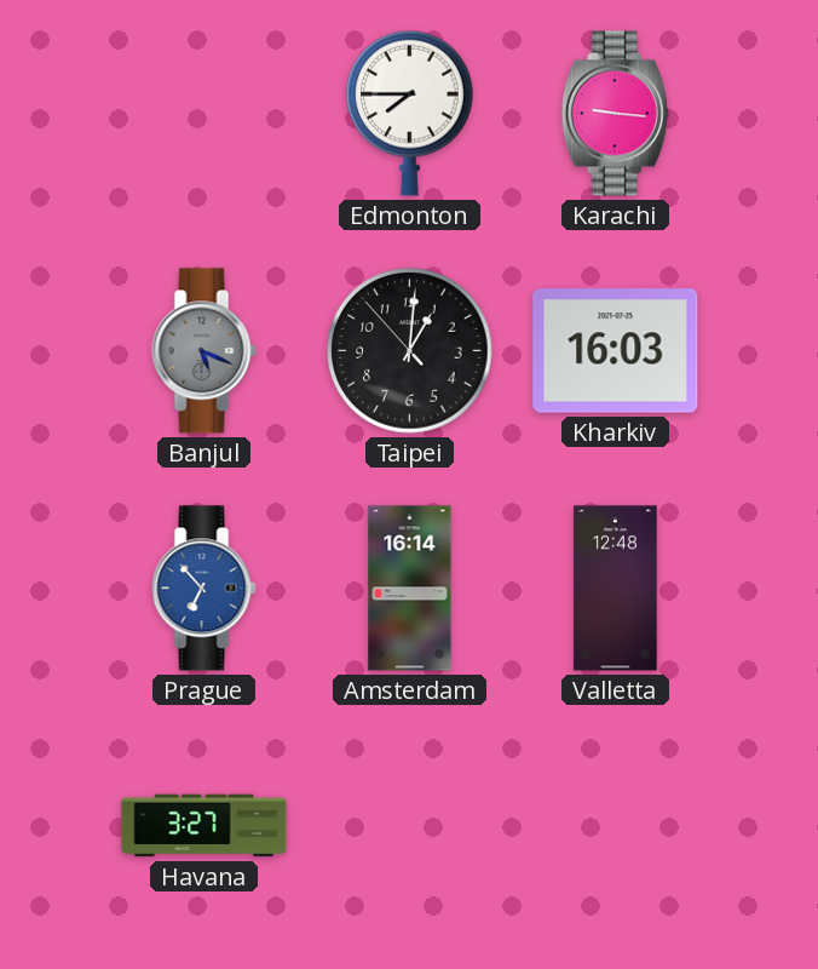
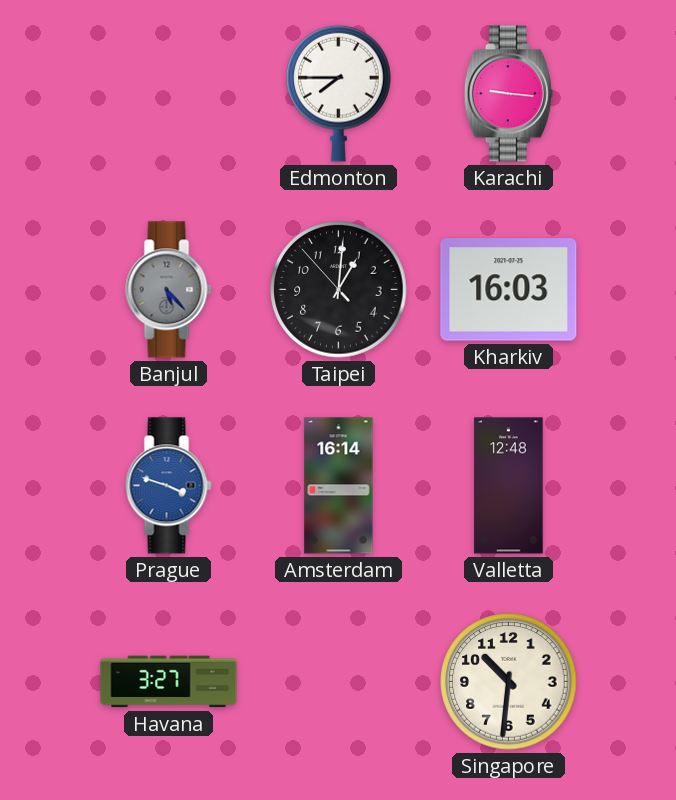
Banjul: 5:19 -> 5:23
Prague: 6:53 -> 3:48
Singapore: none -> 10:31
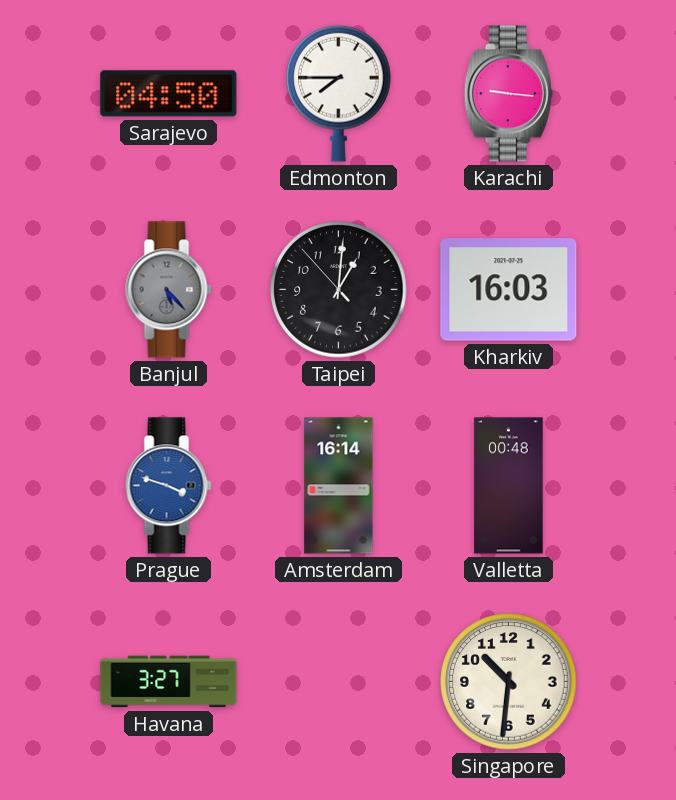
Sarajevo: none -> 04:50
Valletta: 12:48 -> 00:48
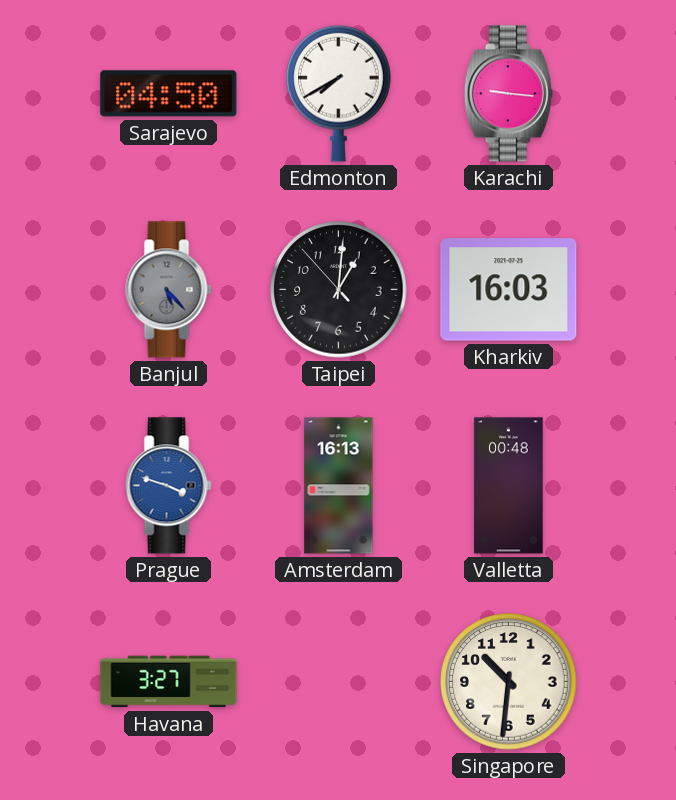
Edmonton: 7:45 -> 7:40
Amsterdam: 16:14 -> 16:13
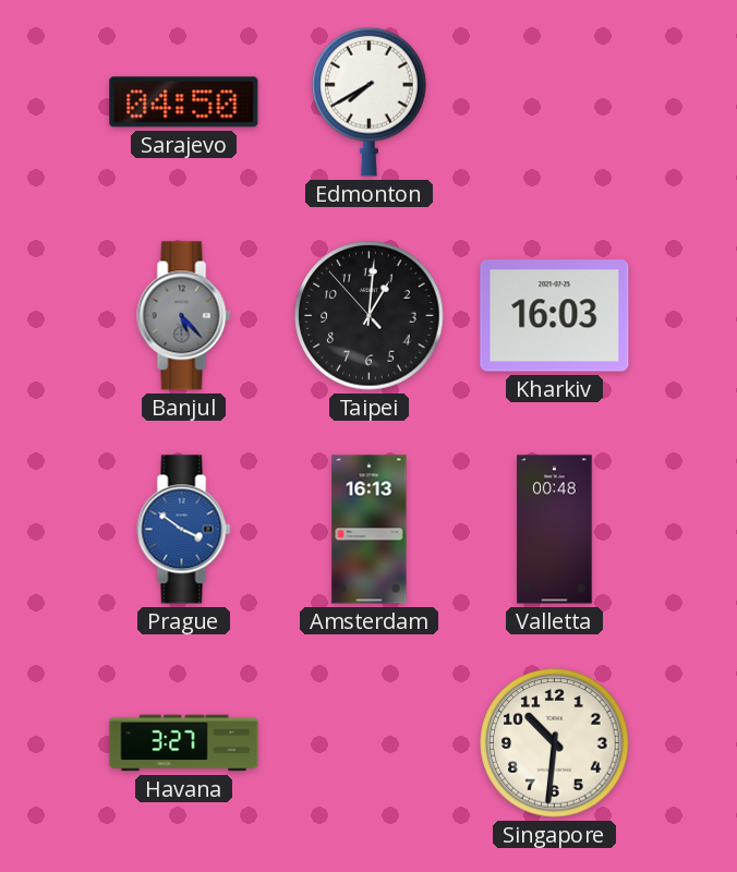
Karachi: 9:16 -> none
Prague: 3:48 -> 3:51
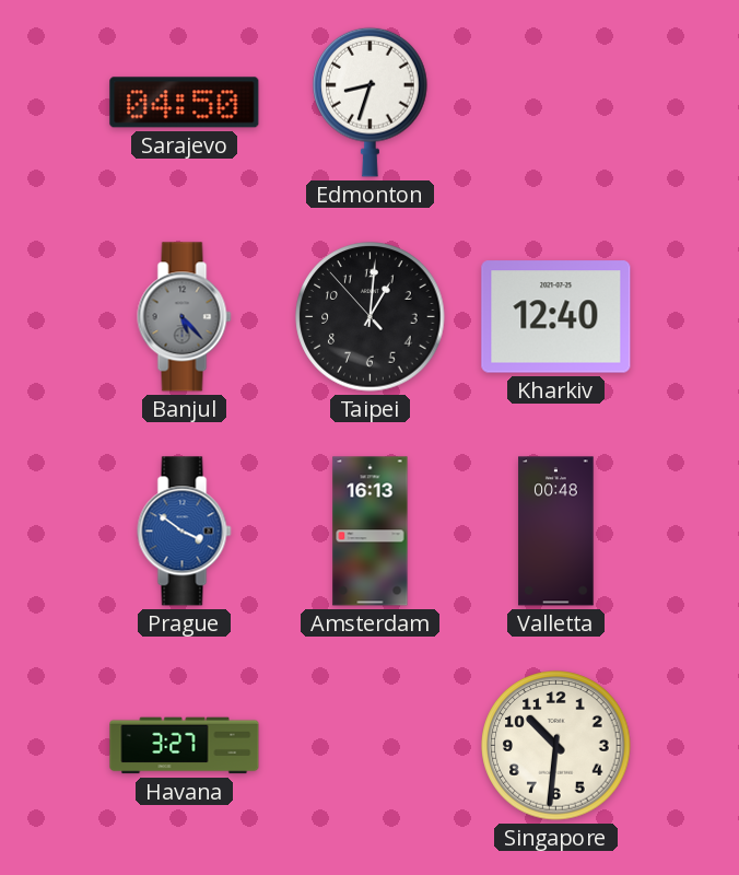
Edmonton: 7:40 -> 8:33
Kharkiv: 16:03 -> 12:40
